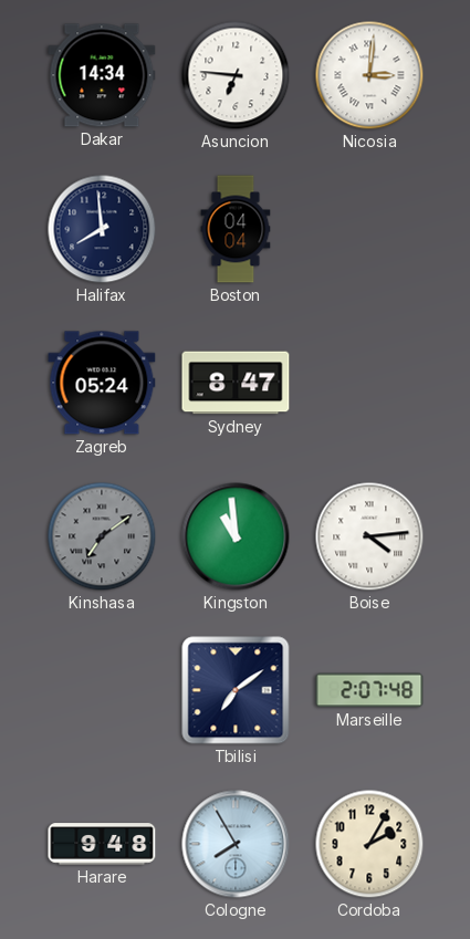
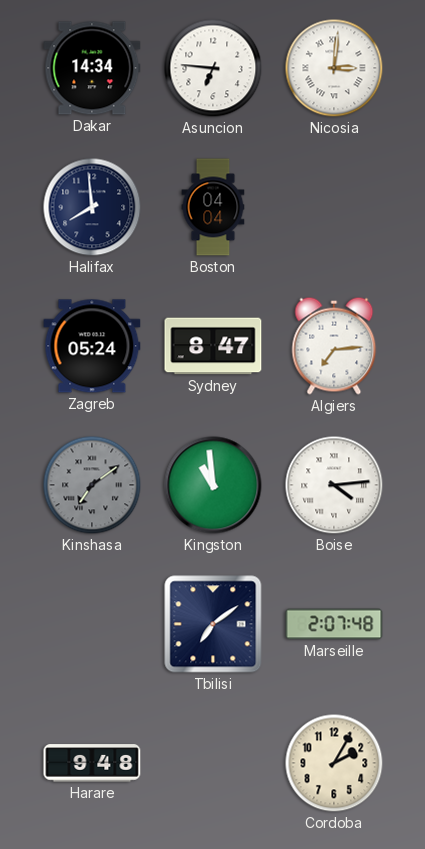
Algiers: none -> 7:14
Cologne: 7:55 -> none
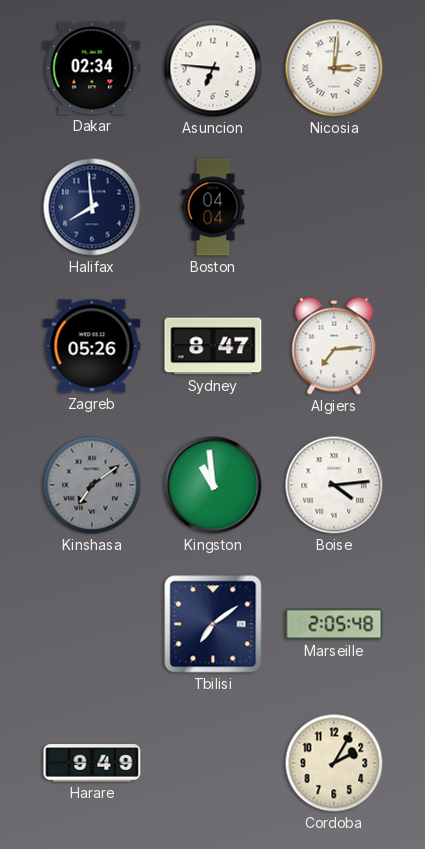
Dakar: 14:34 -> 02:34
Zagreb: 05:24 -> 05:26
Marseille: 2:07 -> 2:05
Harare: 9:48 -> 9:49
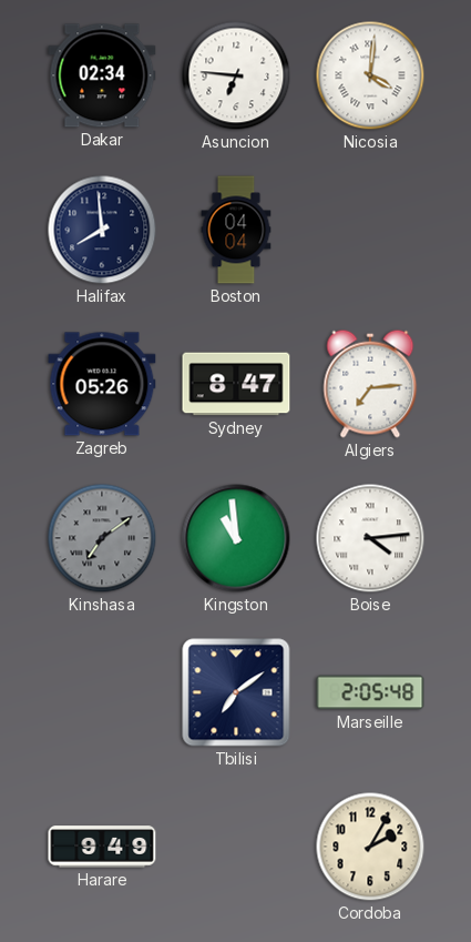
Nicosia: 3:01 -> 4:01
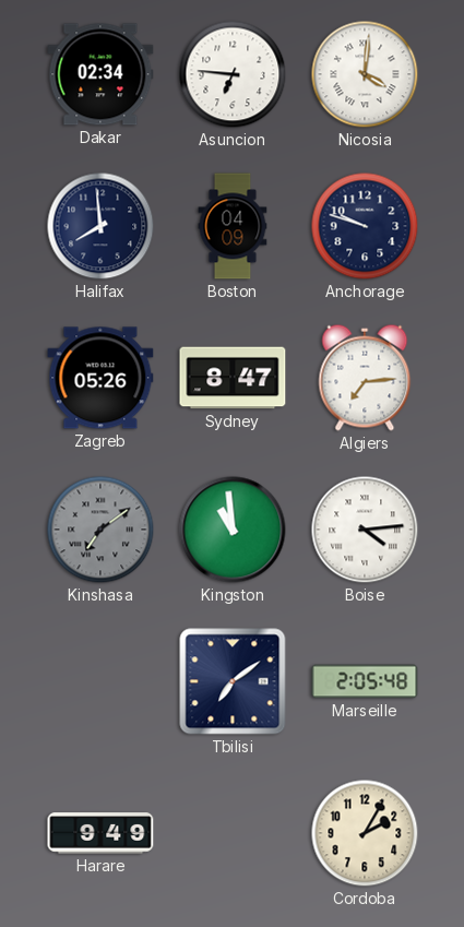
Boston: 04:04 -> 04:09
Anchorage: none -> 9:48
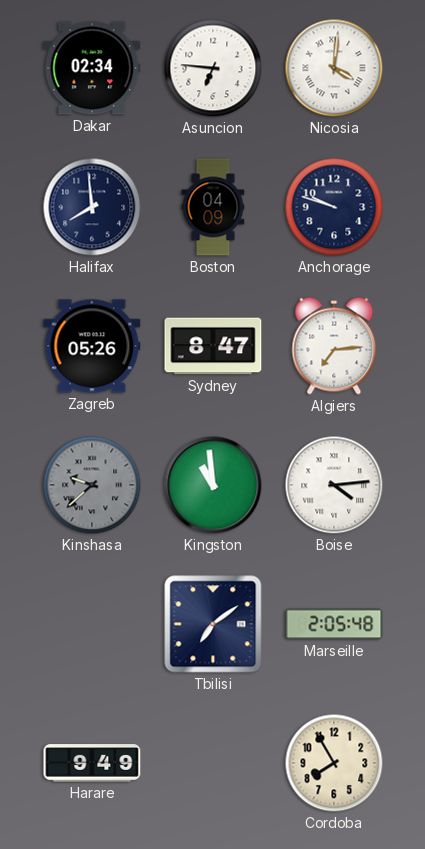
Kinshasa: 7:09 -> 9:38
Cordoba: 2:05 -> 7:55
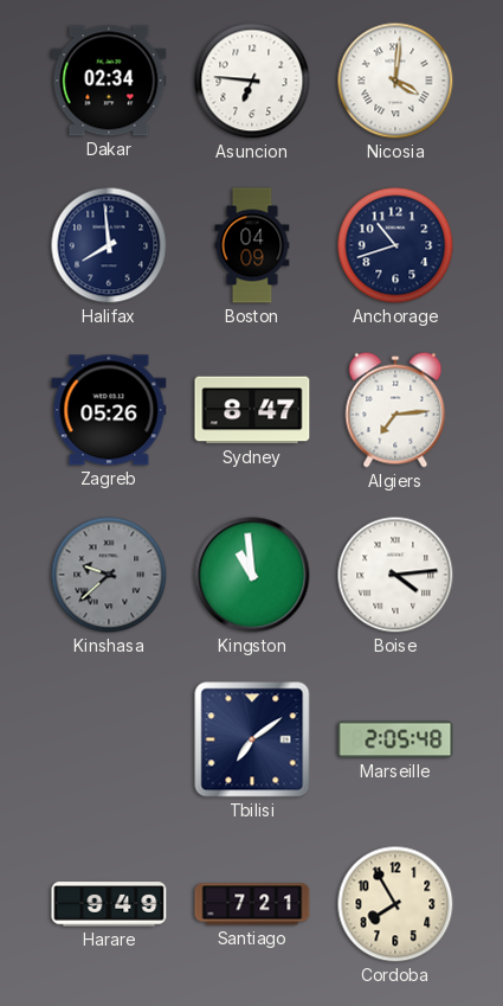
Anchorage: 9:48 -> 10:42
Santiago: none -> 7:21
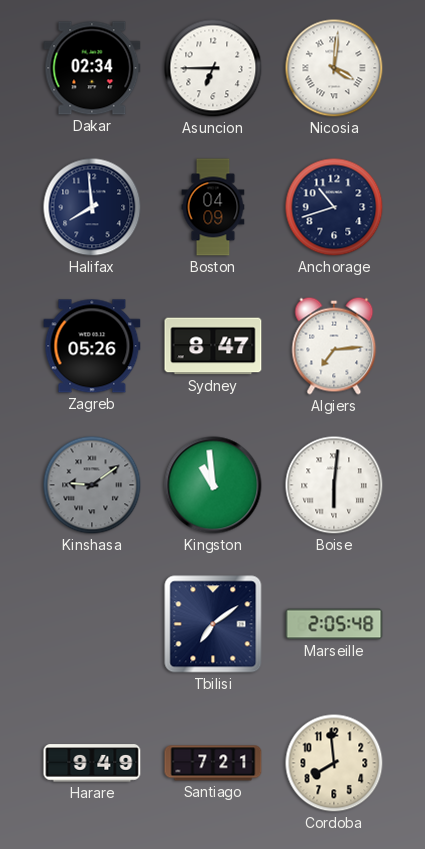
Asuncion: 6:46 -> 6:45
Kinshasa: 9:38 -> 9:09
Boise: 4:14 -> 6:01
Cordoba: 7:55 -> 7:59
